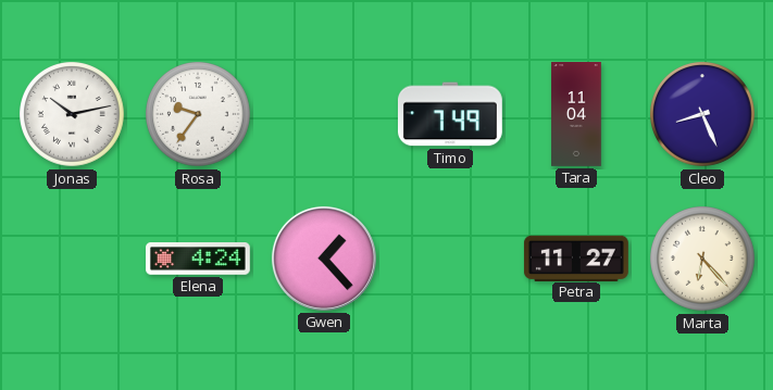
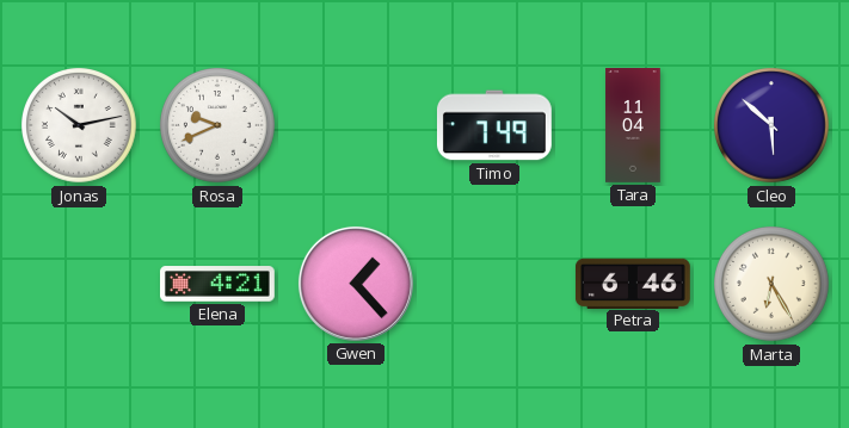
Rosa: 9:36 -> 9:41
Cleo: 8:26 -> 5:52
Elena: 4:24 -> 4:21
Petra: 11:27 -> 6:46
Marta: 6:23 -> 6:25
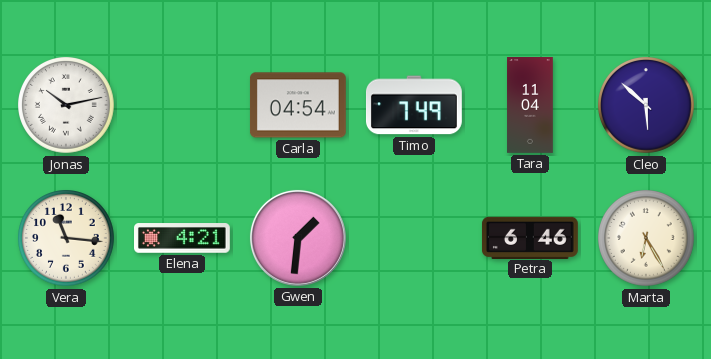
Rosa: 9:41 -> none
Carla: none -> 04:54
Vera: none -> 11:16
Gwen: 1:23 -> 1:31
